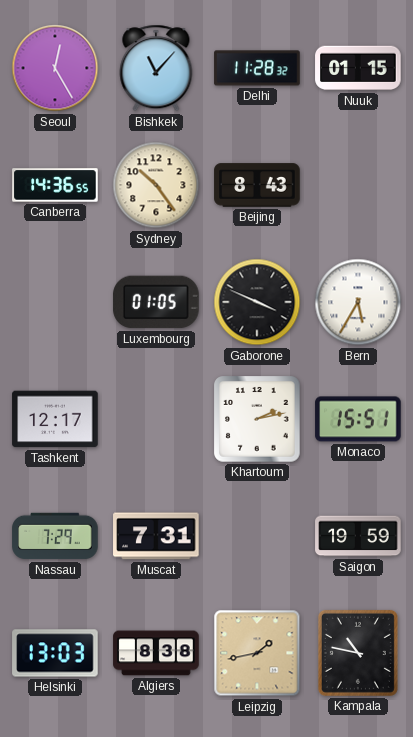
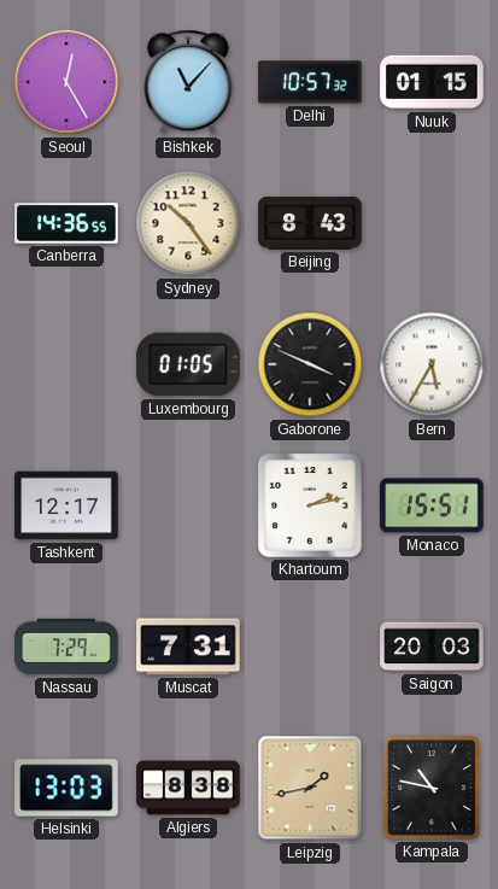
Delhi: 11:28 -> 10:57
Saigon: 19:59 -> 20:03
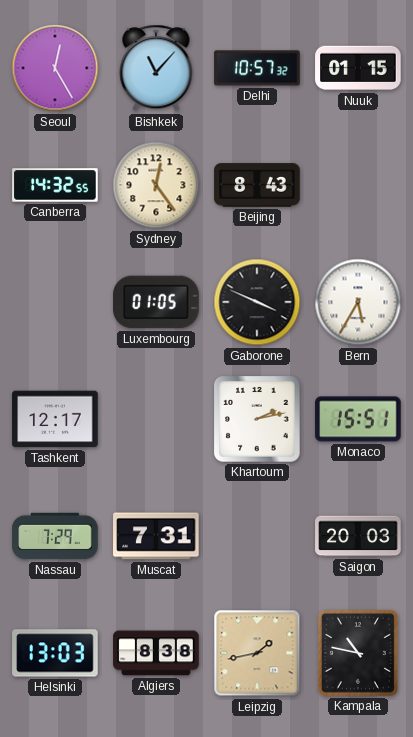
Canberra: 14:36 -> 14:32
Sydney: 10:24 -> 12:24
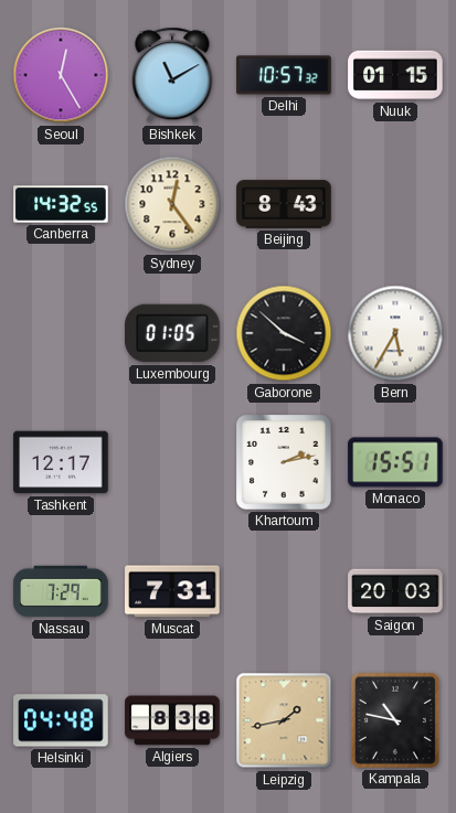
Bishkek: 11:07 -> 11:10
Gaborone: 3:49 -> 3:52
Helsinki: 13:03 -> 04:48
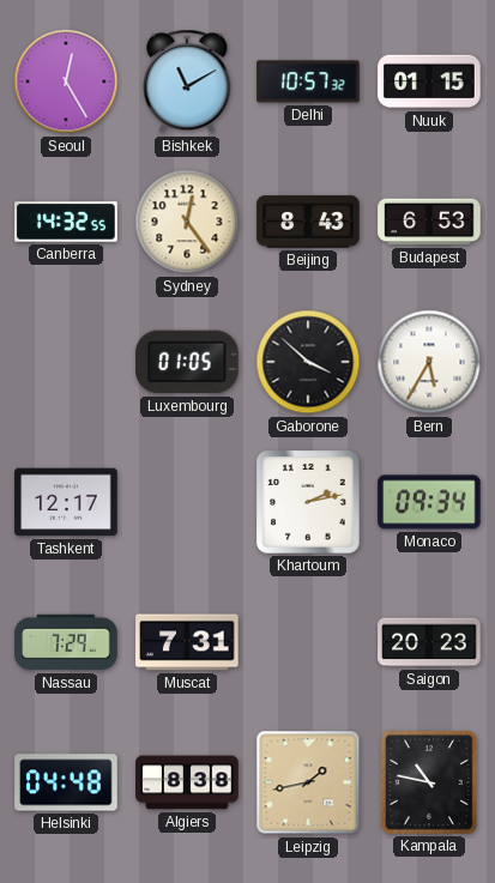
Budapest: none -> 6:53
Monaco: 15:51 -> 09:34
Saigon: 20:03 -> 20:23
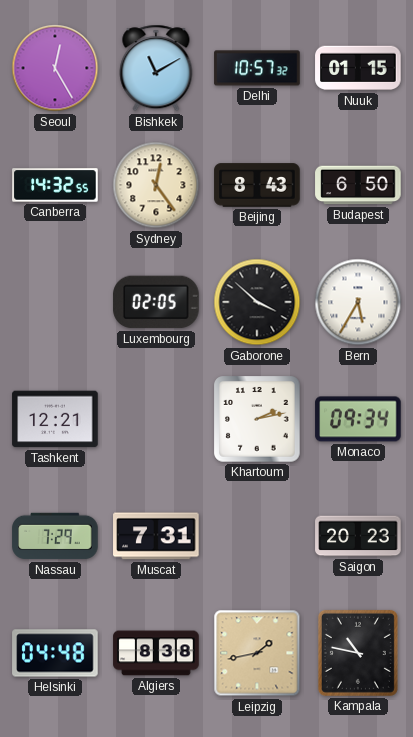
Budapest: 6:53 -> 6:50
Luxembourg: 01:05 -> 02:05
Tashkent: 12:17 -> 12:21
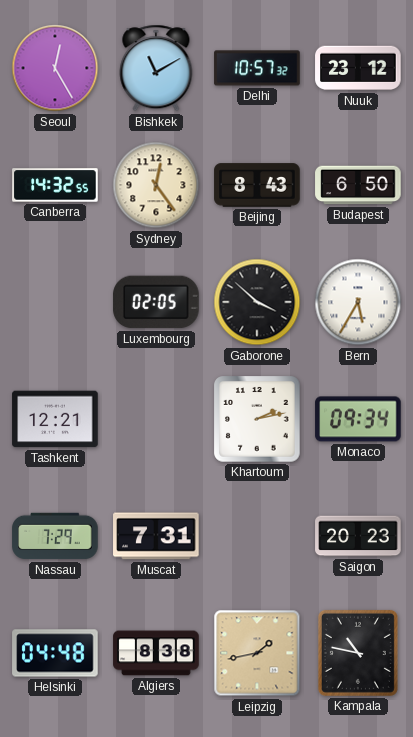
Nuuk: 01:15 -> 23:12
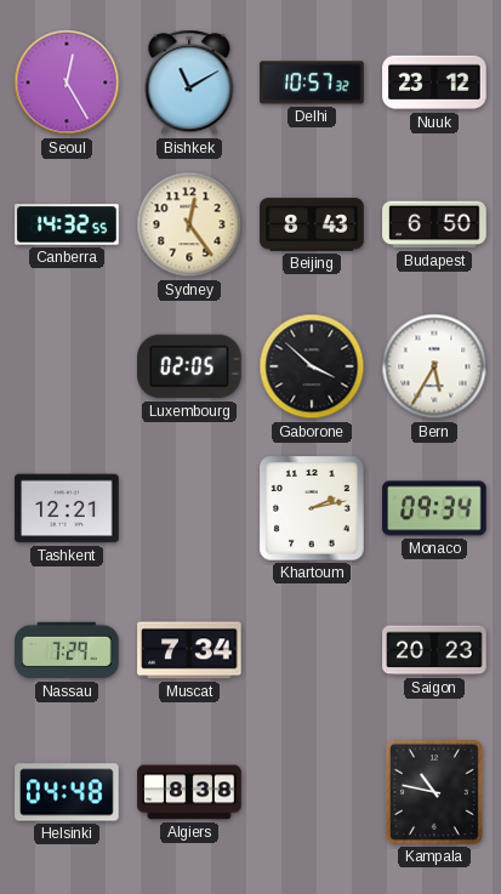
Muscat: 7:31 -> 7:34
Leipzig: 1:43 -> none
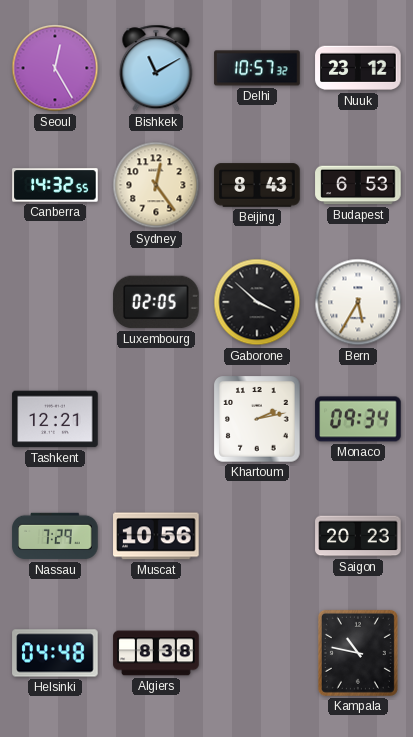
Budapest: 6:50 -> 6:53
Muscat: 7:34 -> 10:56
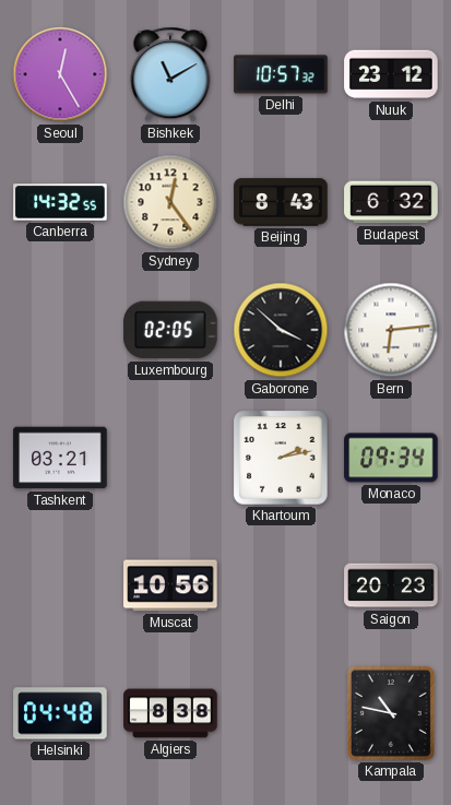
Budapest: 6:53 -> 6:32
Bern: 5:35 -> 6:14
Tashkent: 12:21 -> 03:21
Nassau: 7:29 -> none
